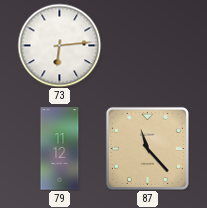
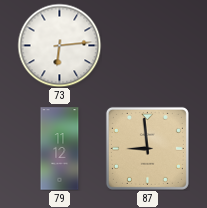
87: 11:23 -> 8:59
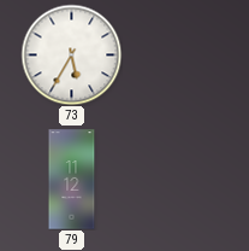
73: 6:14 -> 5:35
87: 8:59 -> none
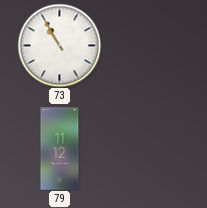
73: 5:35 -> 10:55
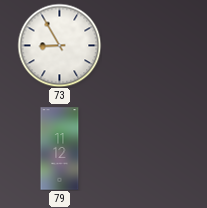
73: 10:55 -> 8:55
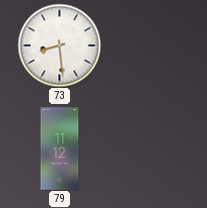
73: 8:55 -> 8:29
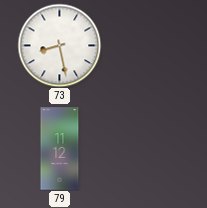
73: 8:29 -> 8:28
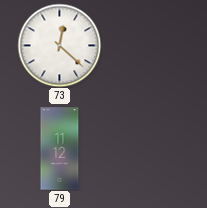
73: 8:28 -> 12:22
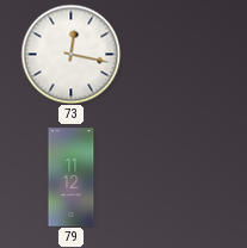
73: 12:22 -> 12:17
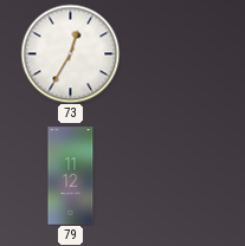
73: 12:17 -> 12:35
